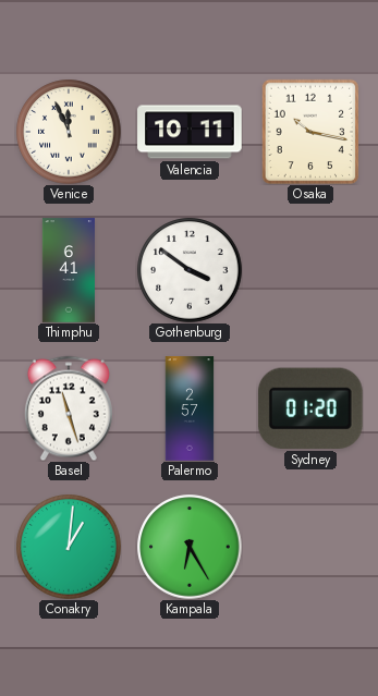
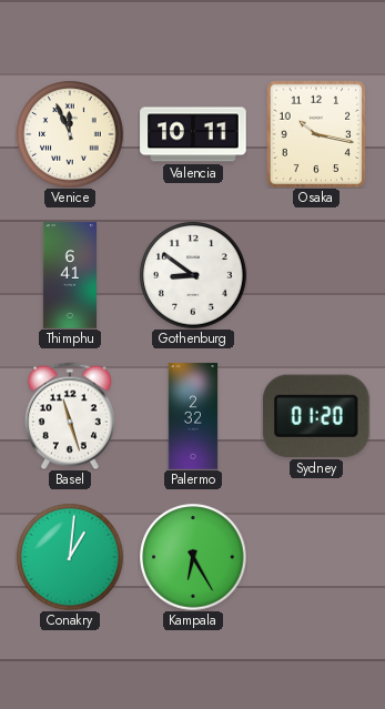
Gothenburg: 3:51 -> 8:51
Palermo: 2:57 -> 2:32
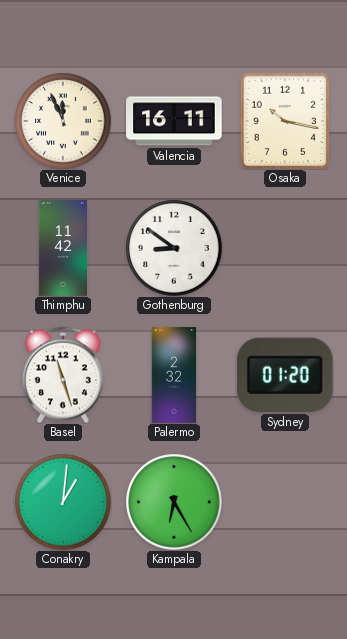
Valencia: 10:11 -> 16:11
Thimphu: 6:41 -> 11:42
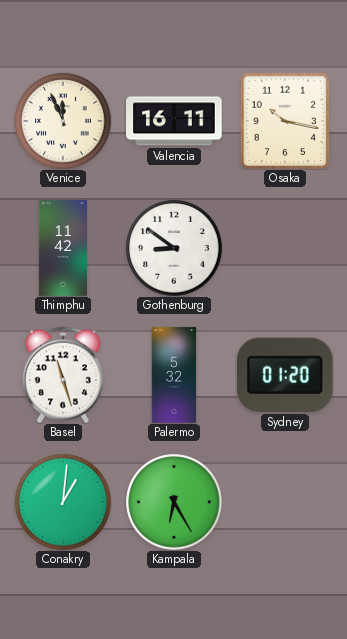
Palermo: 2:32 -> 5:32
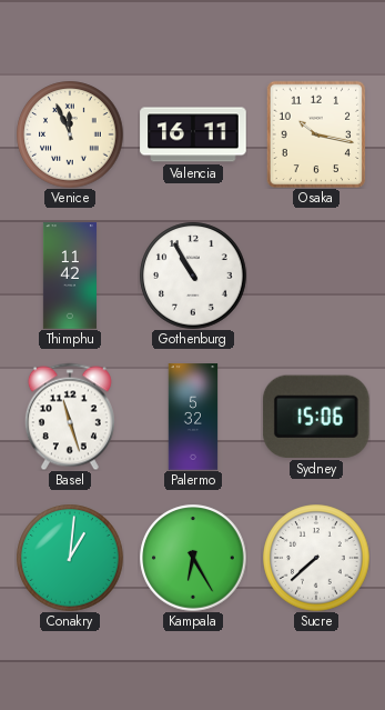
Gothenburg: 8:51 -> 10:55
Sydney: 01:20 -> 15:06
Sucre: none -> 7:38
